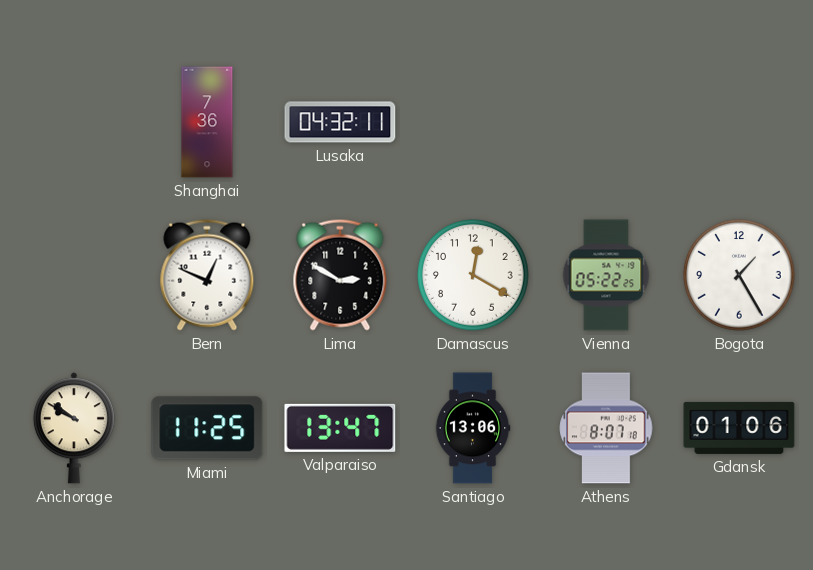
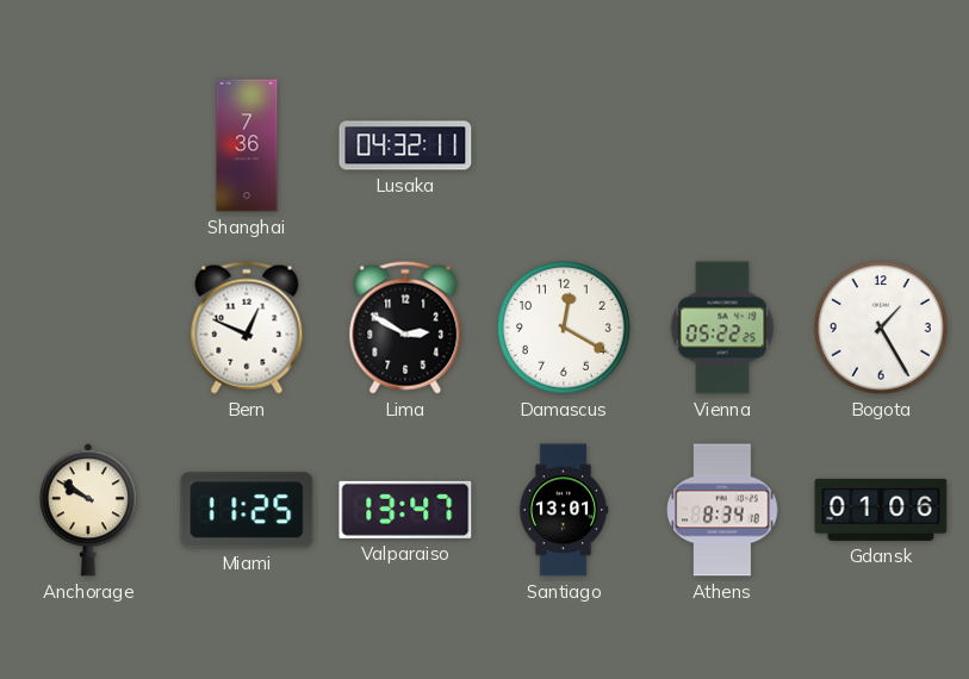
Santiago: 13:06 -> 13:01
Athens: 8:07 -> 8:34
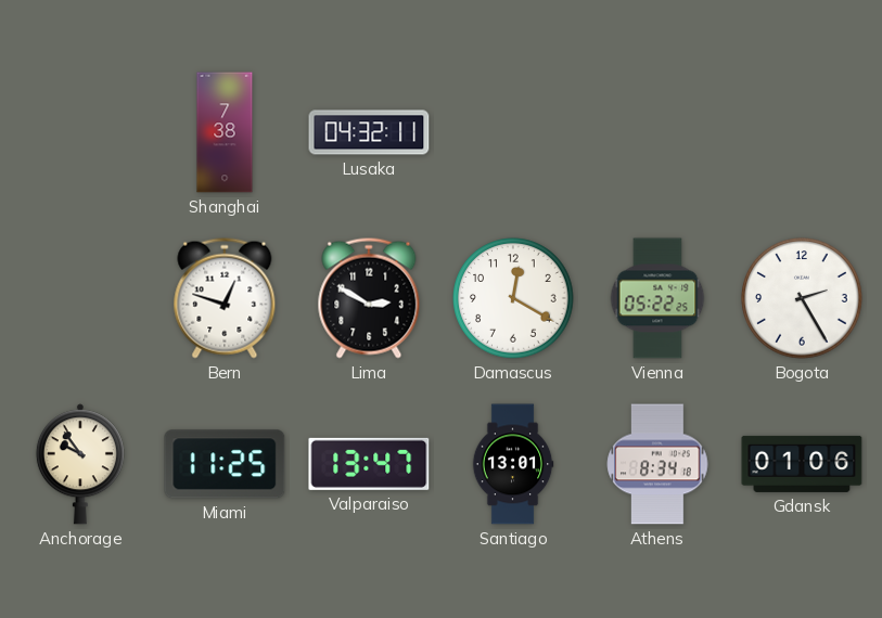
Shanghai: 7:36 -> 7:38
Bern: 12:49 -> 12:48
Bogota: 1:25 -> 2:25
Anchorage: 9:51 -> 9:54
